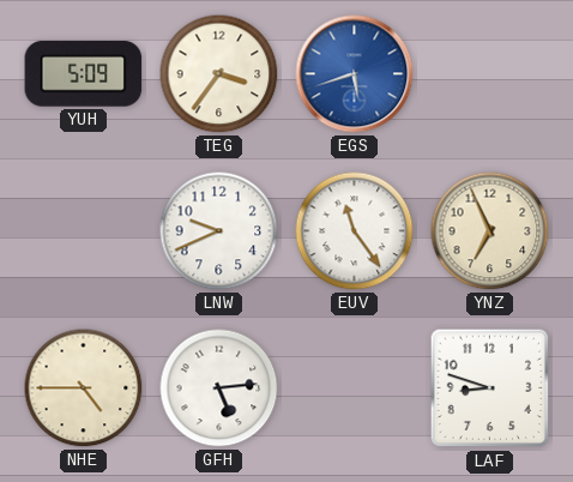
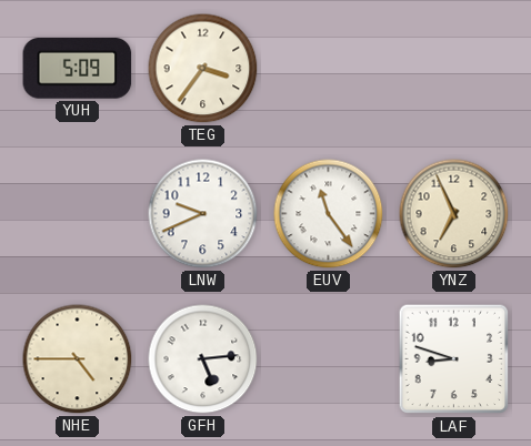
EGS: 5:42 -> none
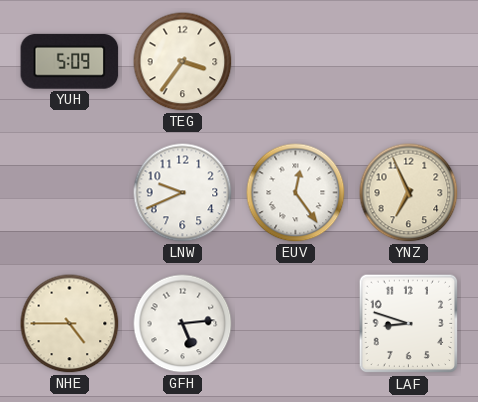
EUV: 11:24 -> 12:24
